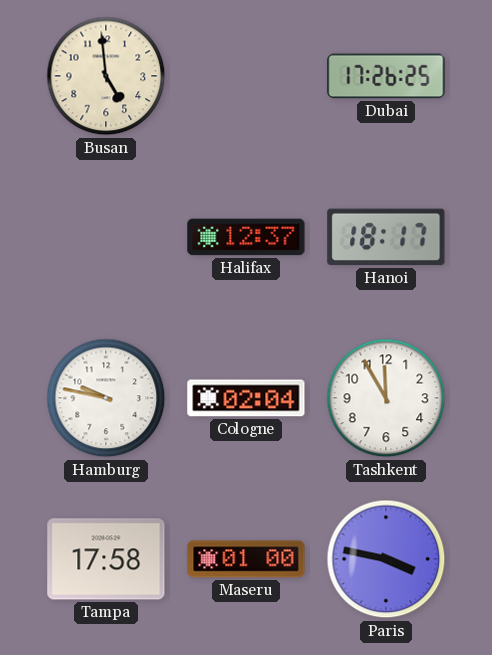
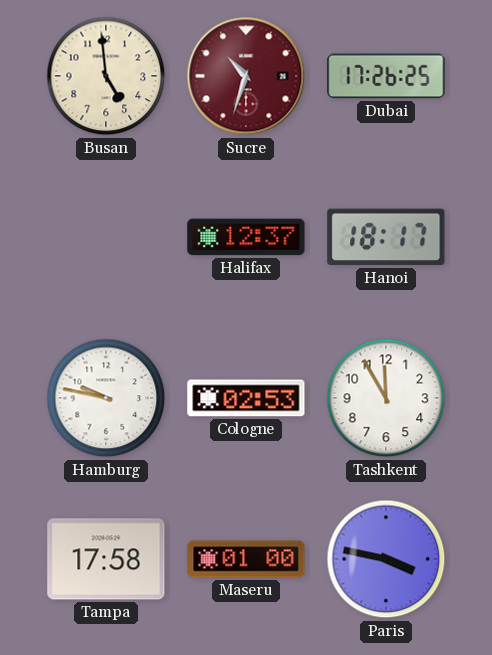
Sucre: none -> 10:33
Cologne: 02:04 -> 02:53
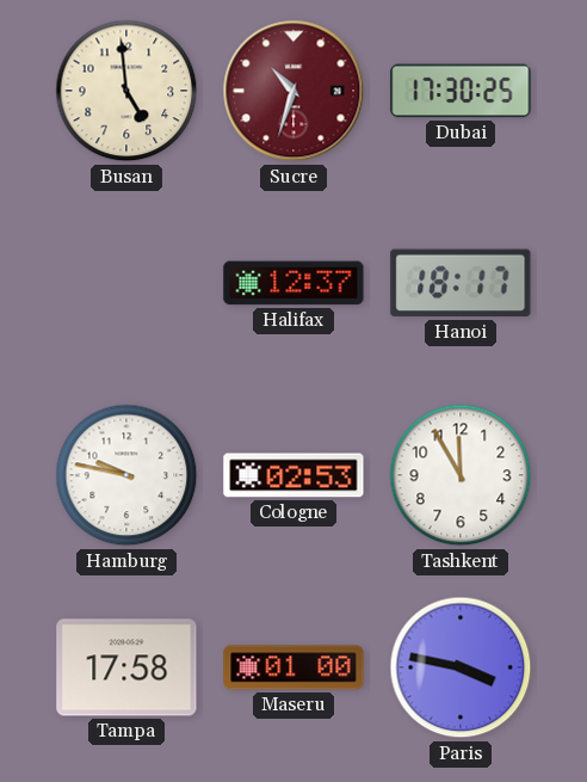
Dubai: 17:26 -> 17:30
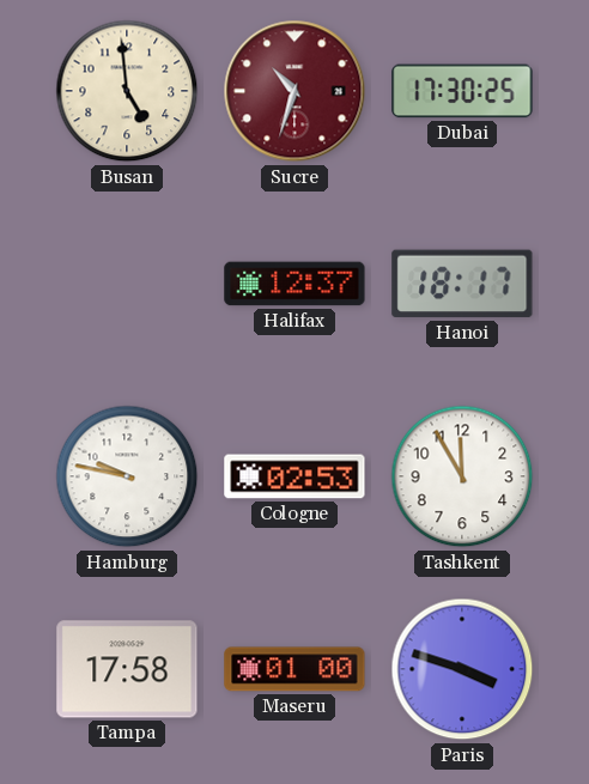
Paris: 3:47 -> 3:48
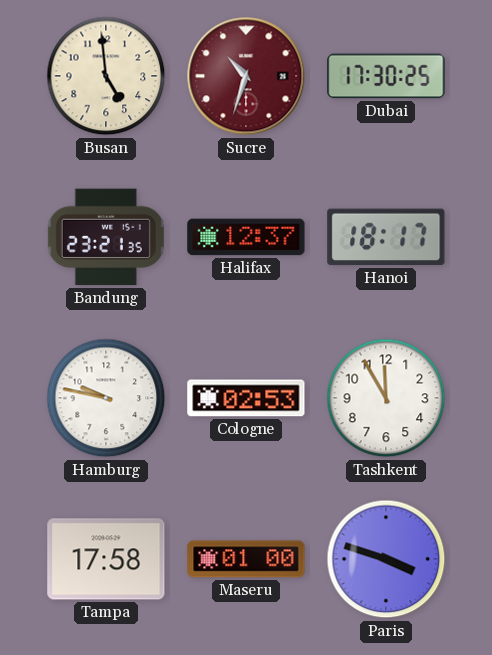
Bandung: none -> 23:21
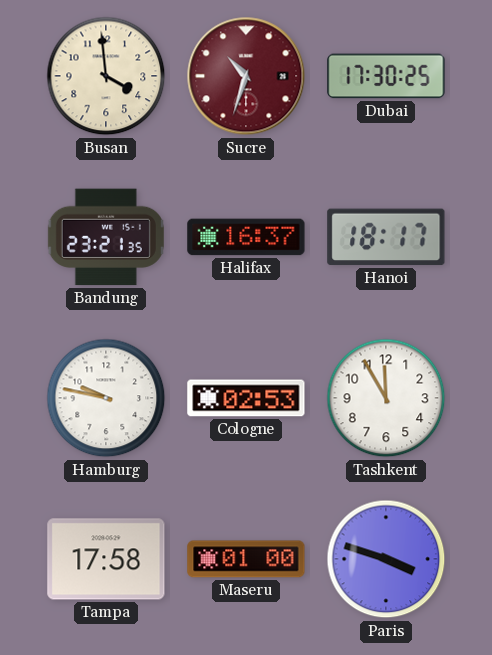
Busan: 4:59 -> 3:59
Halifax: 12:37 -> 16:37
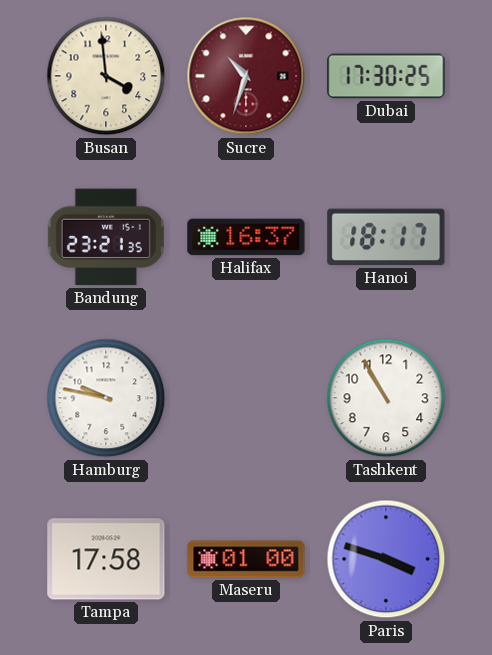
Cologne: 02:53 -> none
Tashkent: 11:55 -> 10:55
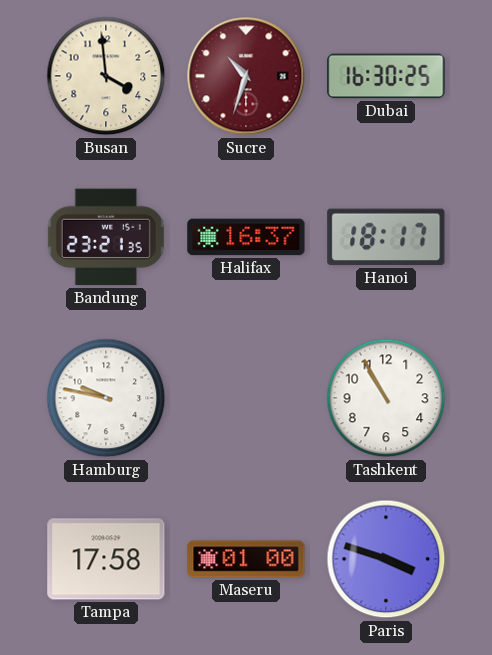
Dubai: 17:30 -> 16:30
